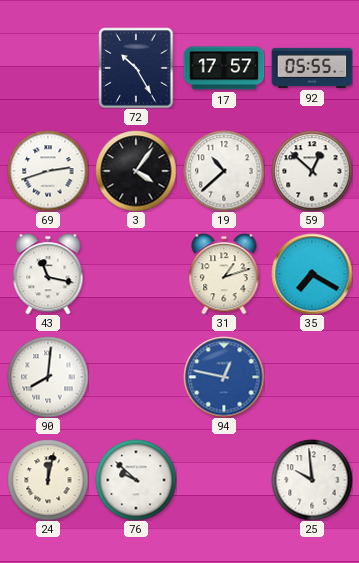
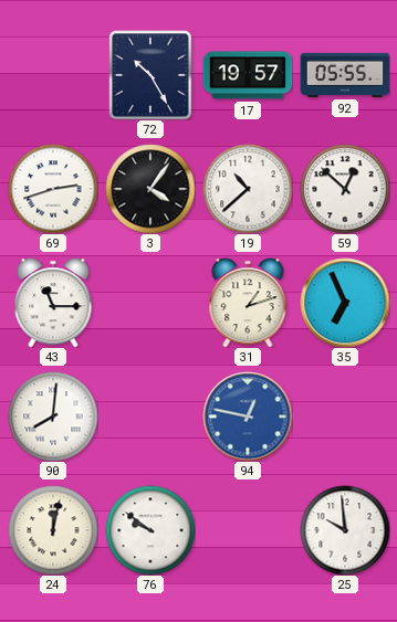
17: 17:57 -> 19:57
43: 11:17 -> 11:15
35: 7:20 -> 6:56
76: 9:52 -> 9:51
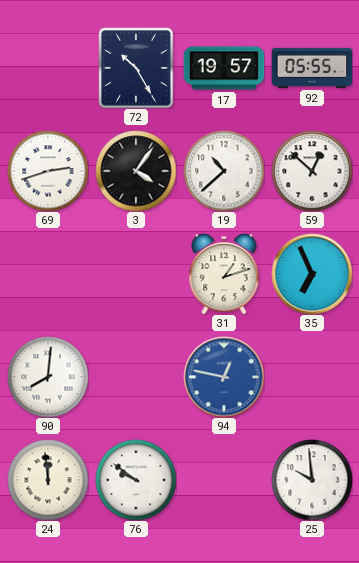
43: 11:15 -> none
24: 12:02 -> 11:59
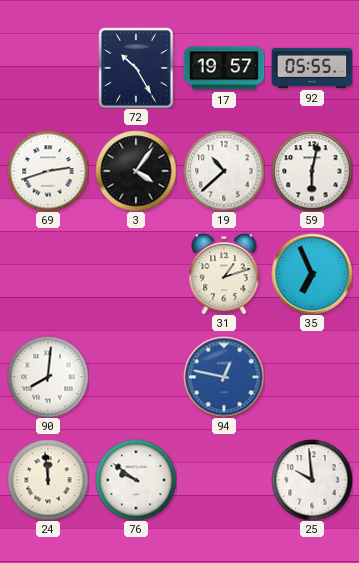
59: 12:52 -> 6:02
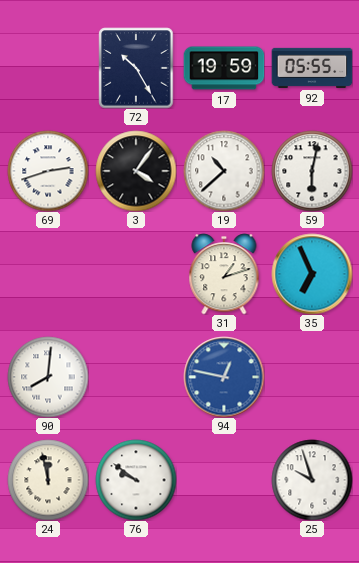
17: 19:57 -> 19:59
24: 11:59 -> 11:58
25: 9:59 -> 9:57
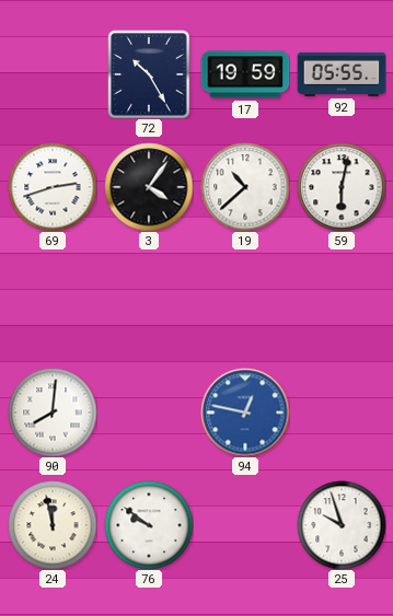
31: 1:12 -> none
35: 6:56 -> none
